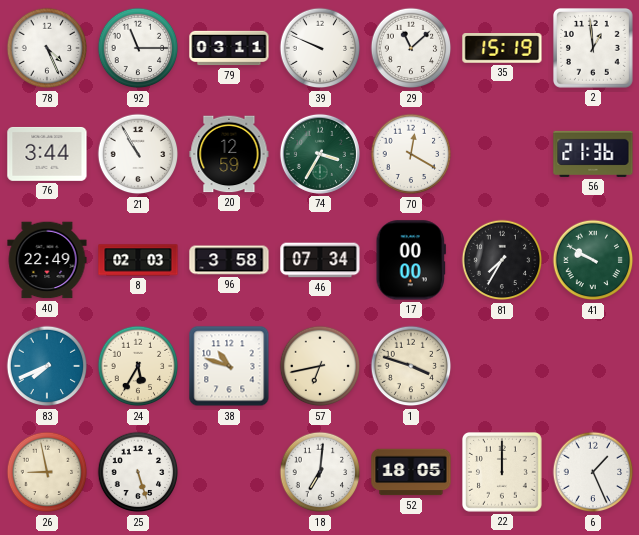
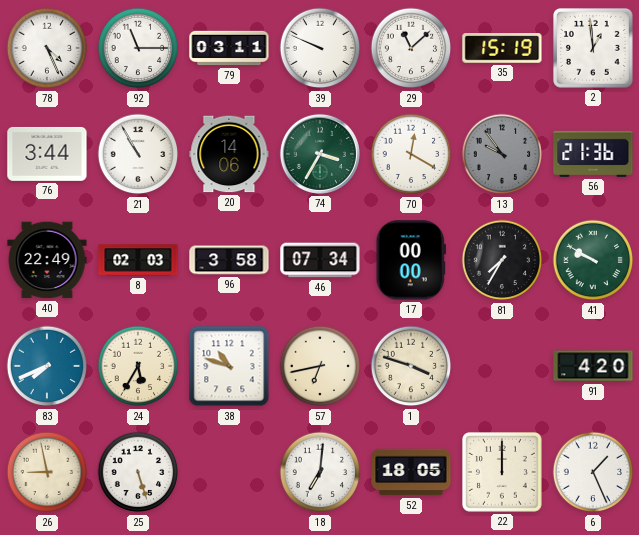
20: 12:59 -> 14:06
13: none -> 9:54
91: none -> 4:20
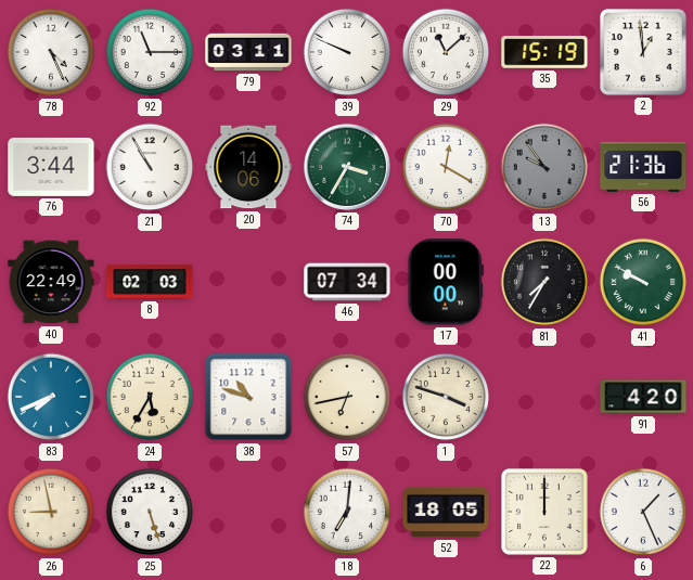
96: 3:58 -> none
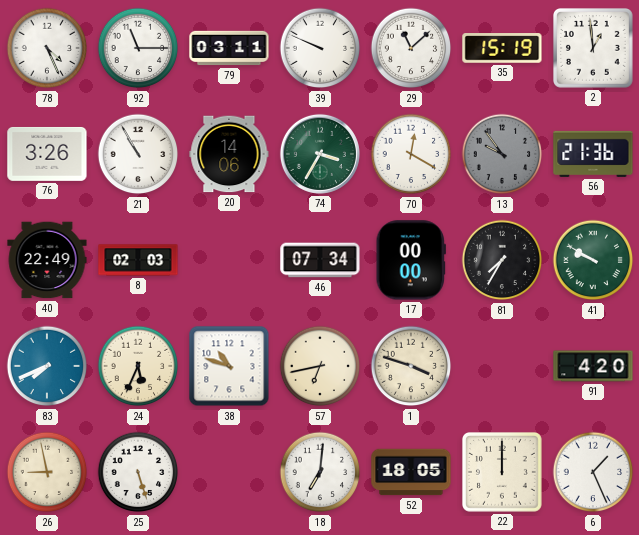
76: 3:44 -> 3:26
24: 5:35 -> 5:34
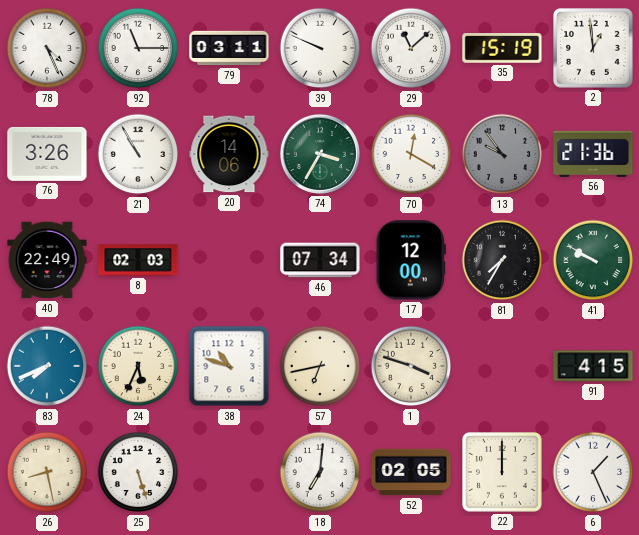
17: 00:00 -> 12:00
91: 4:20 -> 4:15
26: 8:58 -> 8:28
52: 18:05 -> 02:05
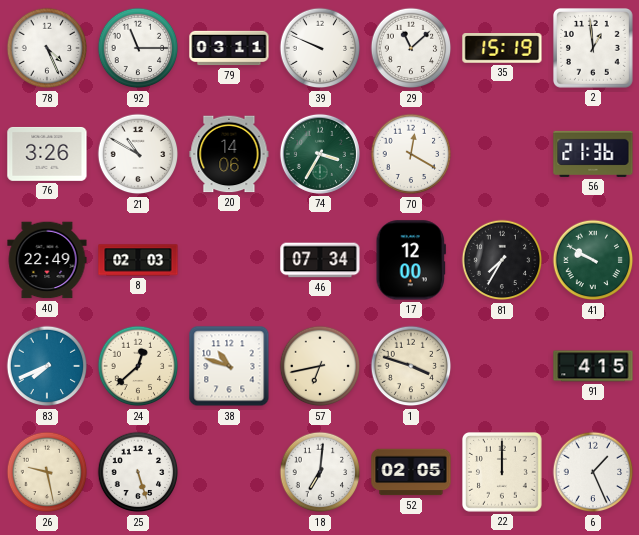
21: 10:55 -> 10:50
13: 9:54 -> none
24: 5:34 -> 12:38
26: 8:28 -> 9:28
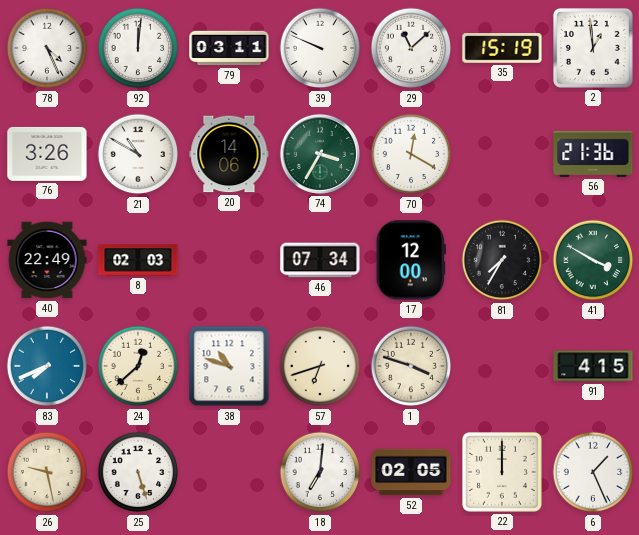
92: 11:15 -> 12:01
41: 9:50 -> 3:50
57: 6:43 -> 6:42
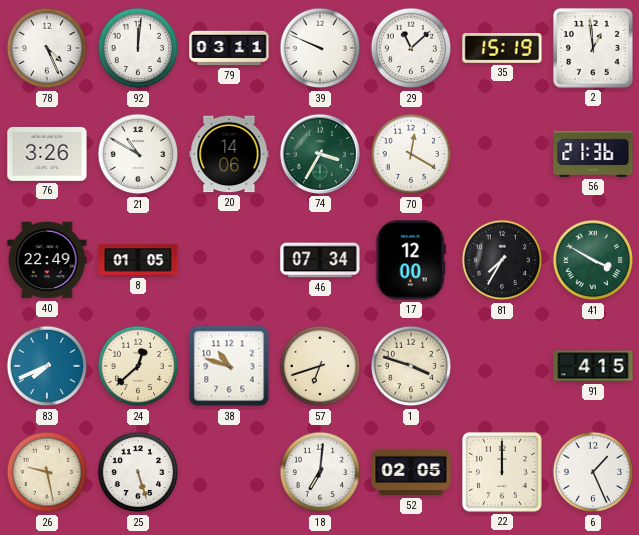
8: 02:03 -> 01:05
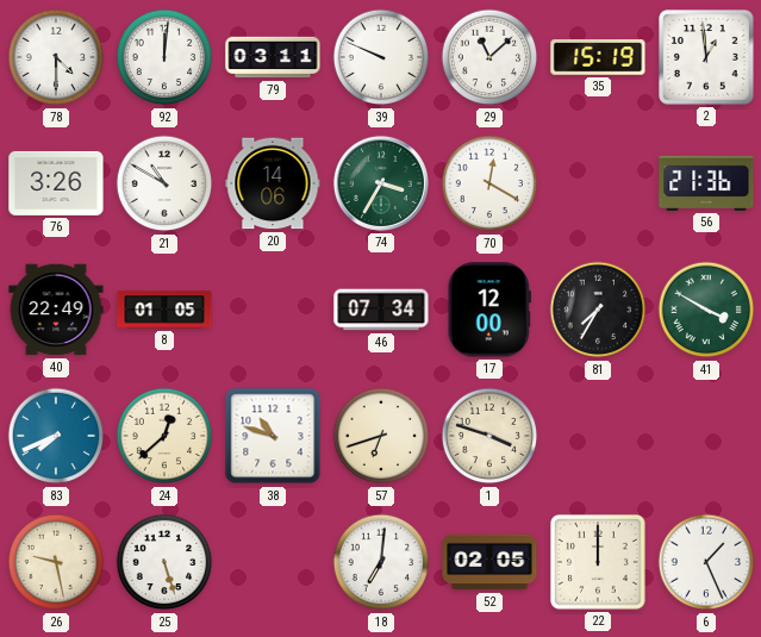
78: 4:26 -> 4:30
91: 4:15 -> none
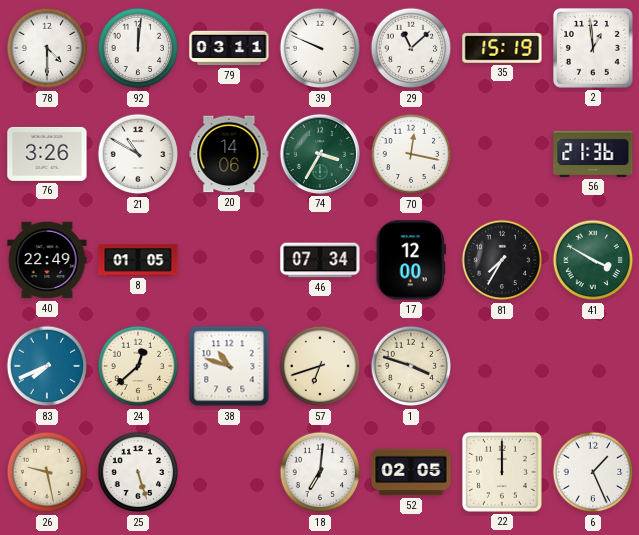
70: 12:20 -> 12:17
